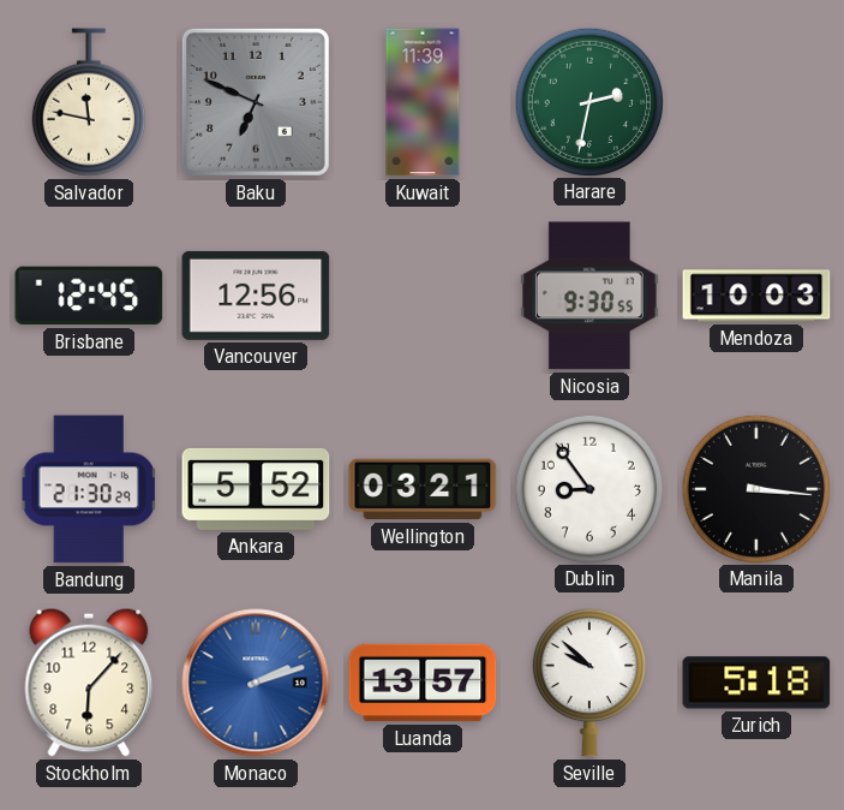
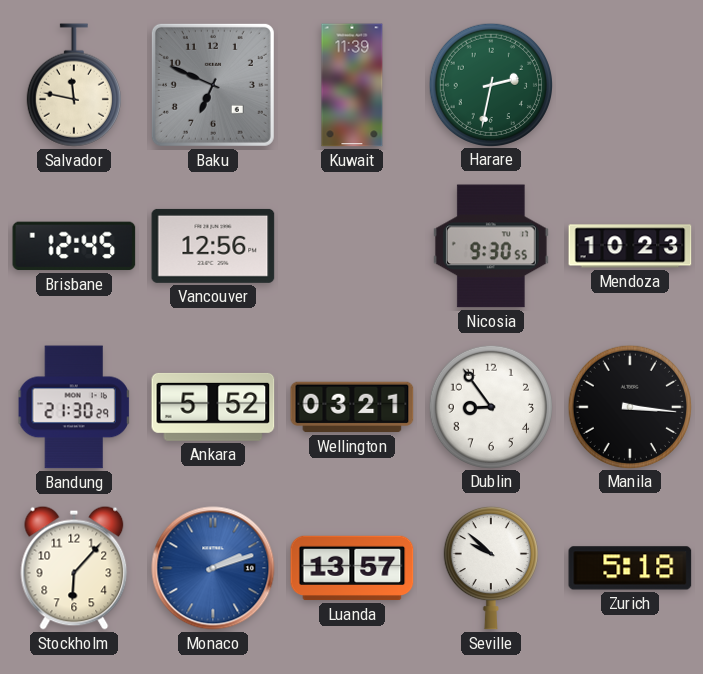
Mendoza: 10:03 -> 10:23
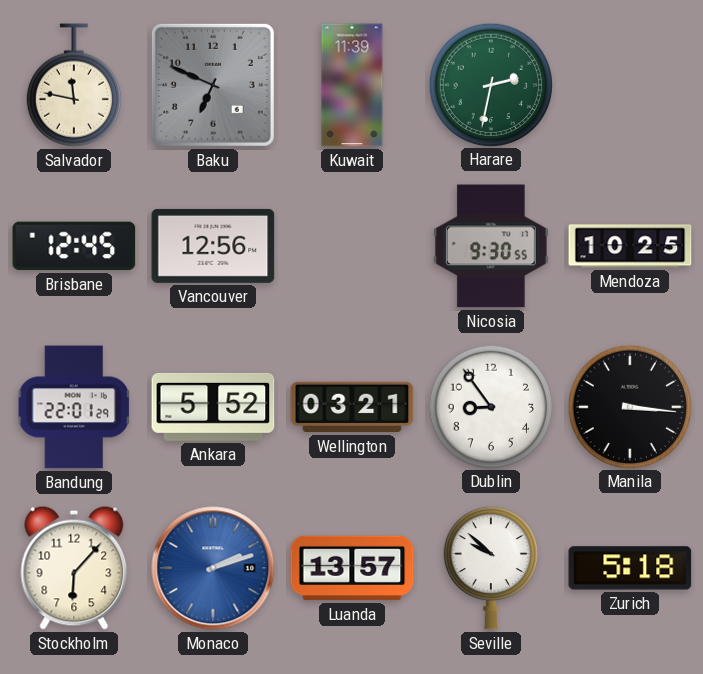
Mendoza: 10:23 -> 10:25
Bandung: 21:30 -> 22:01
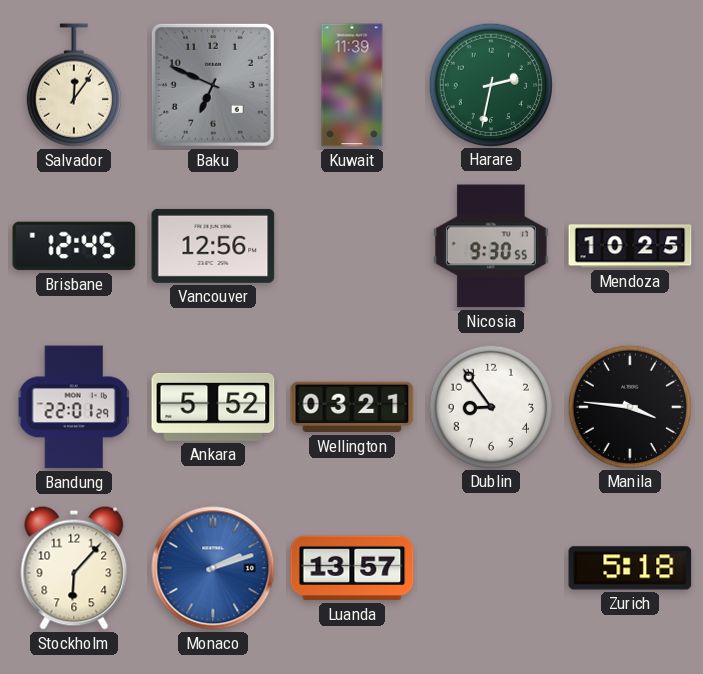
Salvador: 11:47 -> 12:06
Manila: 3:16 -> 3:46
Seville: 9:52 -> none
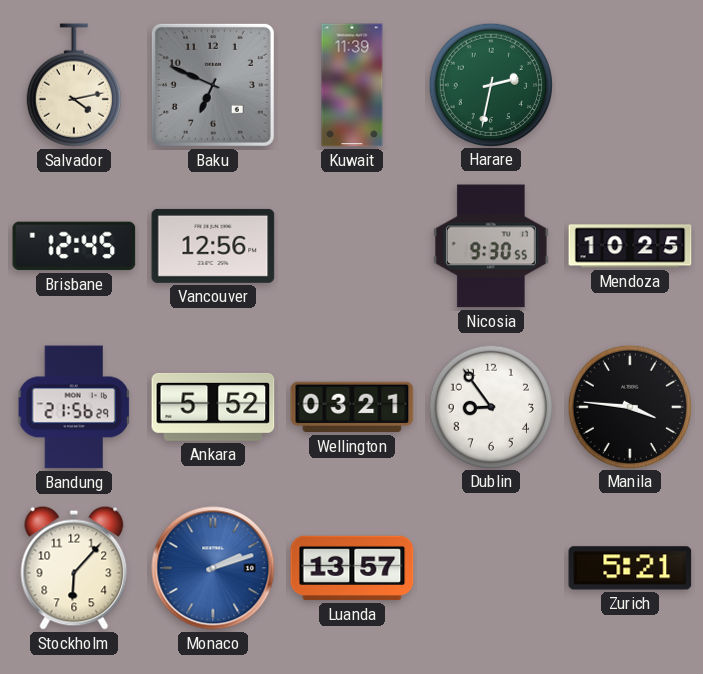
Salvador: 12:06 -> 4:13
Bandung: 22:01 -> 21:56
Zurich: 5:18 -> 5:21
